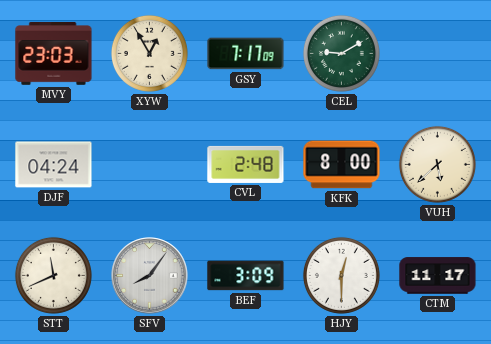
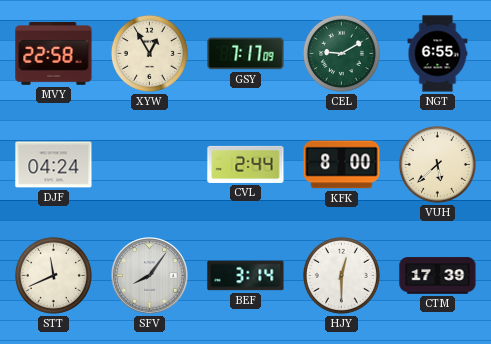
MVY: 23:03 -> 22:58
NGT: none -> 6:55
CVL: 2:48 -> 2:44
BEF: 3:09 -> 3:14
CTM: 11:17 -> 17:39
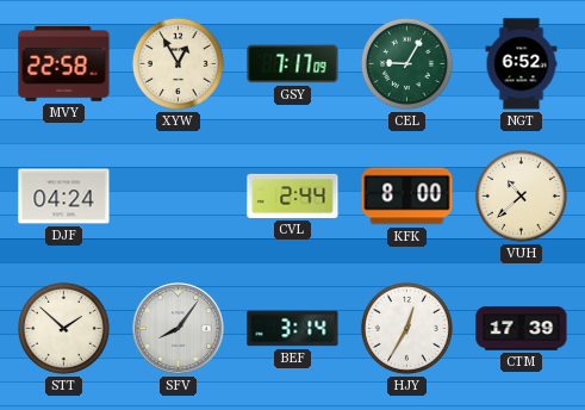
CEL: 9:10 -> 9:05
NGT: 6:55 -> 6:52
VUH: 5:38 -> 10:38
STT: 11:41 -> 1:52
HJY: 12:30 -> 12:35
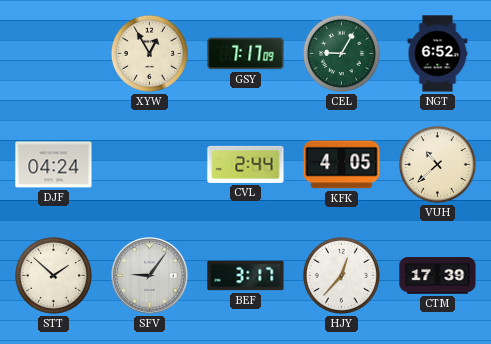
MVY: 22:58 -> none
KFK: 8:00 -> 4:05
SFV: 8:06 -> 9:06
BEF: 3:14 -> 3:17
HJY: 12:35 -> 12:37
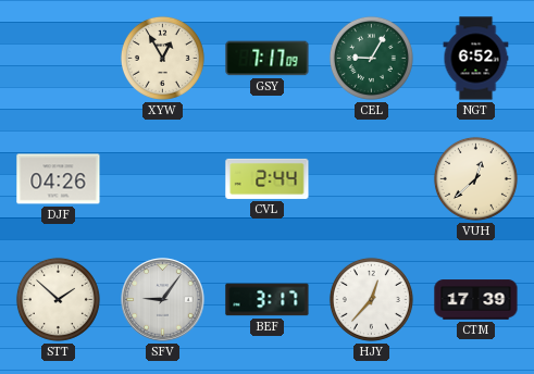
DJF: 04:24 -> 04:26
KFK: 4:05 -> none
VUH: 10:38 -> 12:38
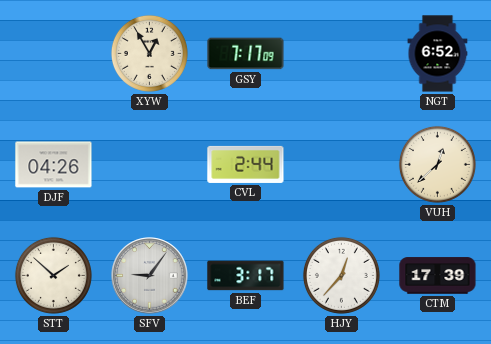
CEL: 9:05 -> none
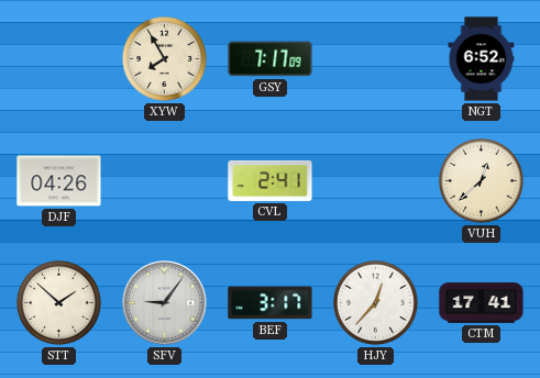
XYW: 12:55 -> 7:55
CVL: 2:44 -> 2:41
CTM: 17:39 -> 17:41
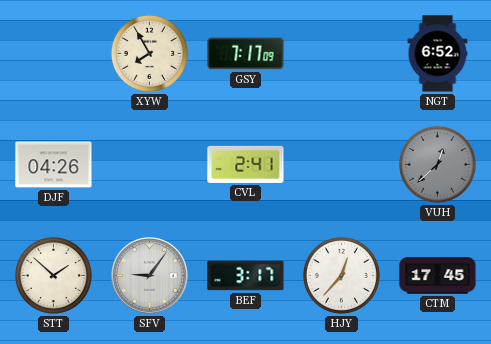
VUH dial: cream -> grey
CTM: 17:41 -> 17:45
